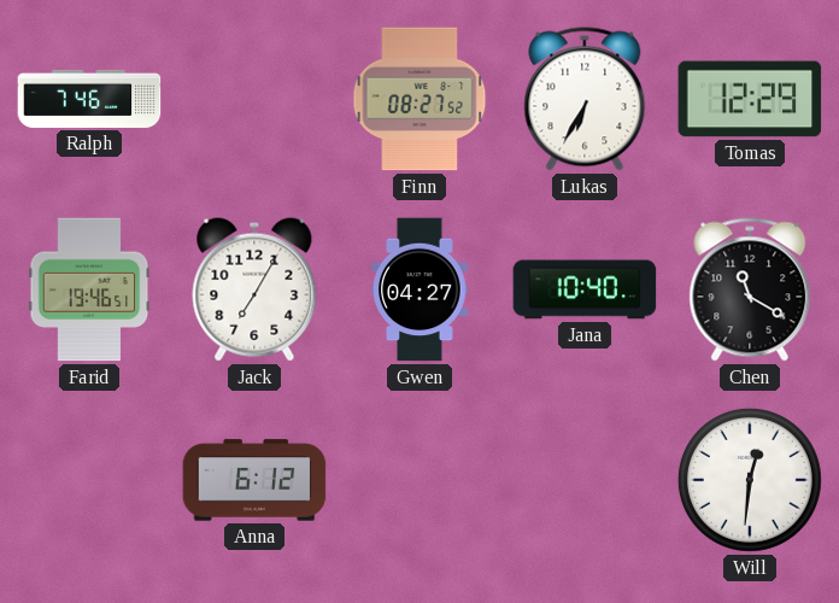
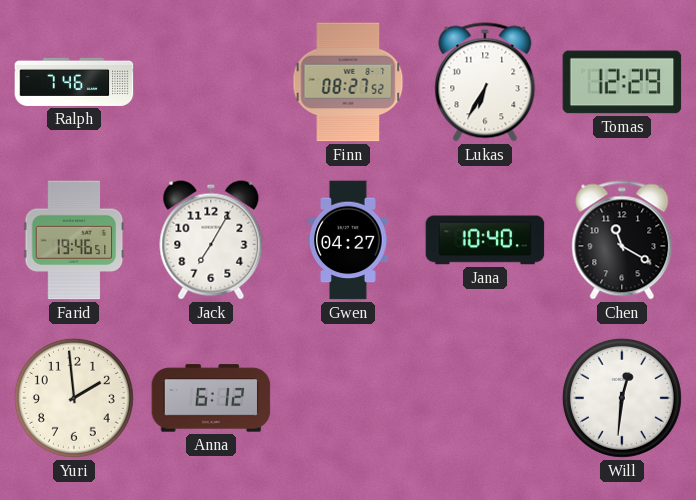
Yuri: none -> 1:59
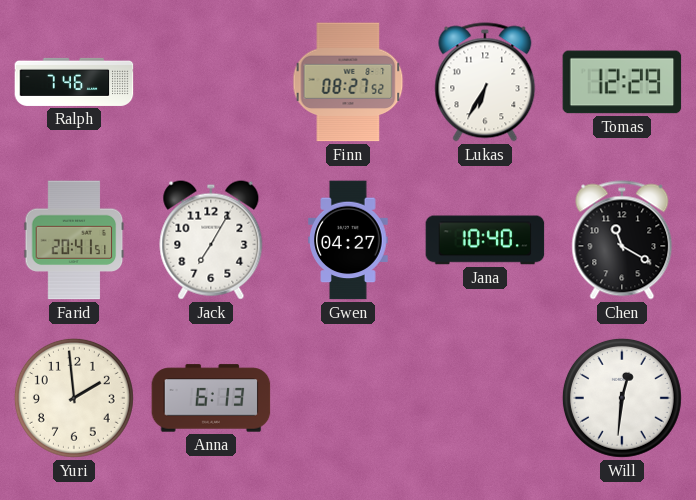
Farid: 19:46 -> 20:41
Anna: 6:12 -> 6:13
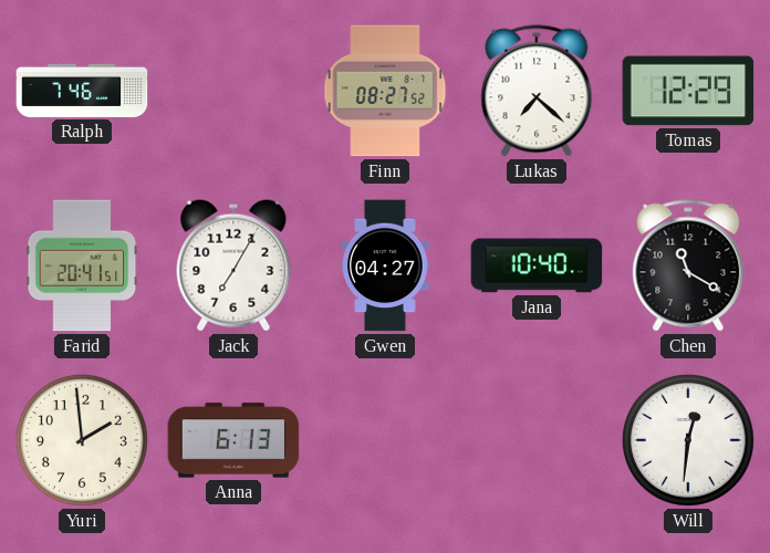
Lukas: 6:35 -> 7:22
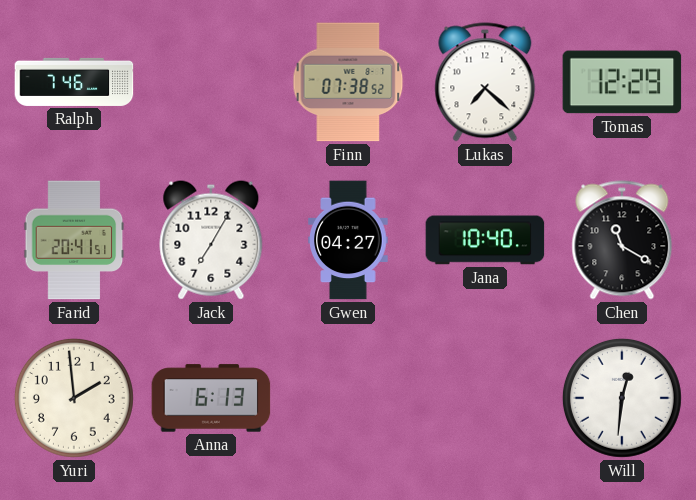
Finn: 08:27 -> 07:38
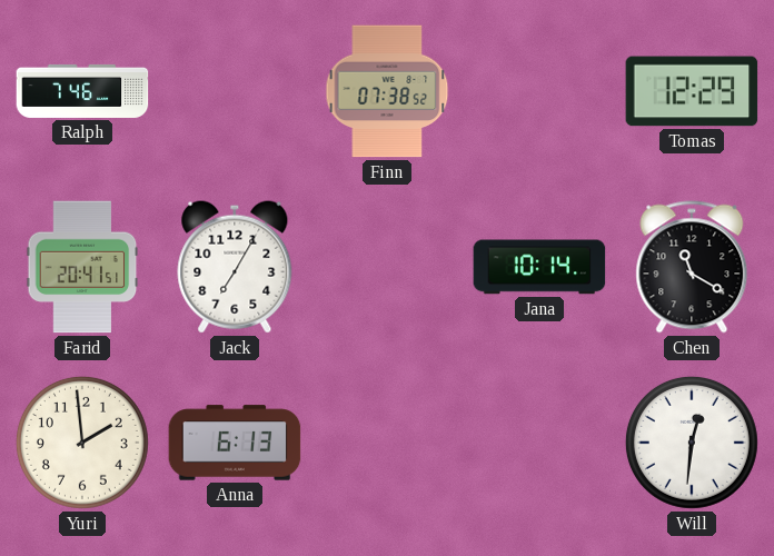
Lukas: 7:22 -> none
Gwen: 04:27 -> none
Jana: 10:40 -> 10:14
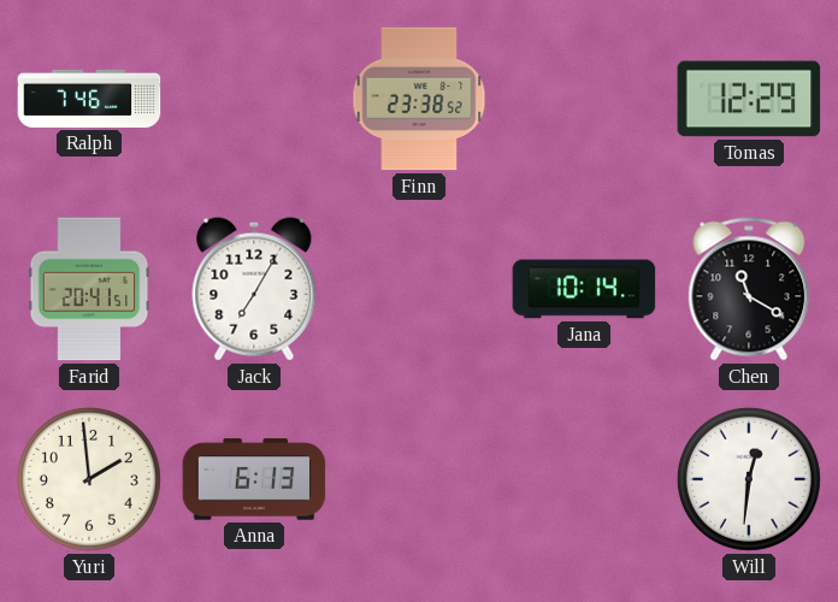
Finn: 07:38 -> 23:38
